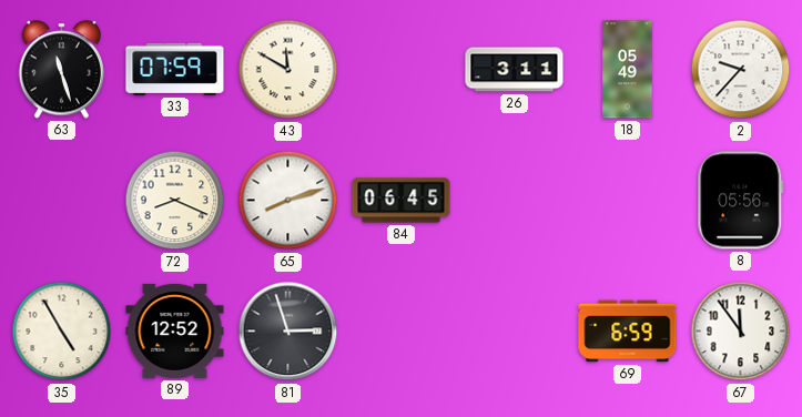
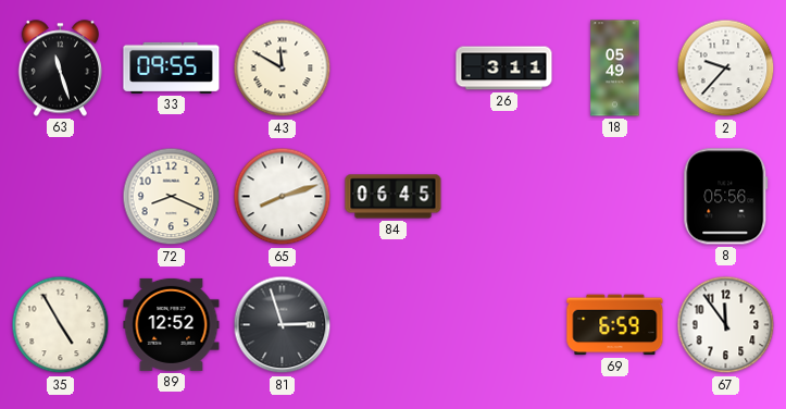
33: 07:59 -> 09:55
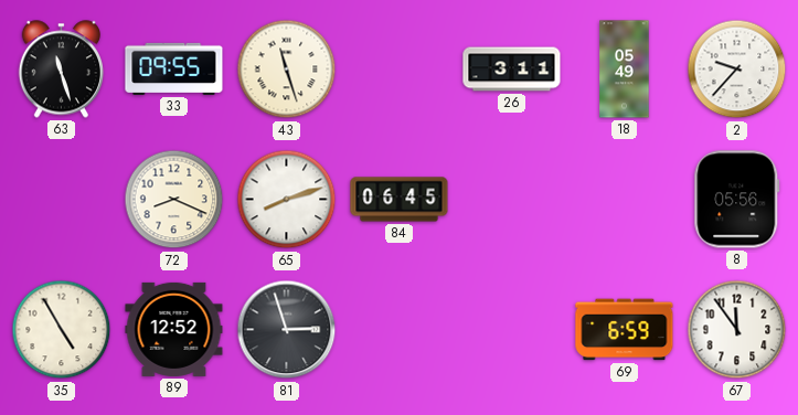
43: 11:50 -> 11:27
